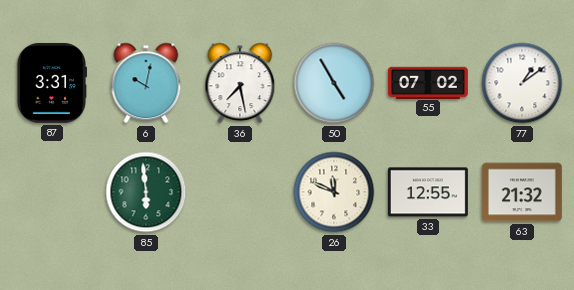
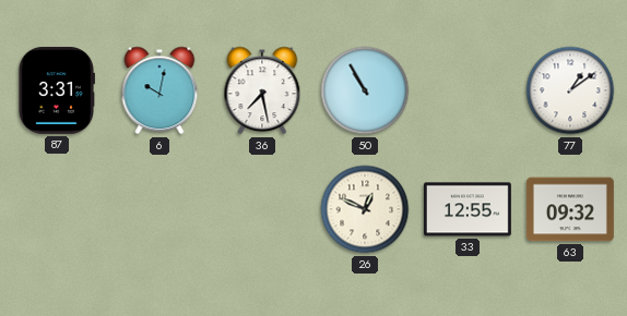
50: 4:55 -> 10:55
55: 07:02 -> none
85: 5:59 -> none
26: 11:49 -> 12:49
63: 21:32 -> 09:32
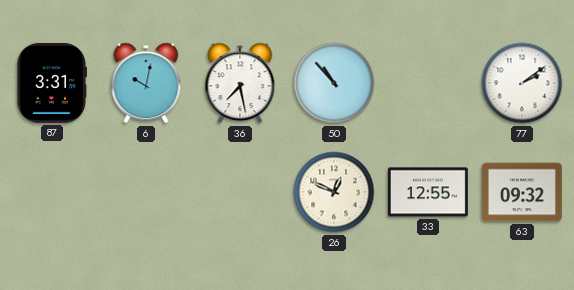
50: 10:55 -> 10:53
77: 1:09 -> 2:09
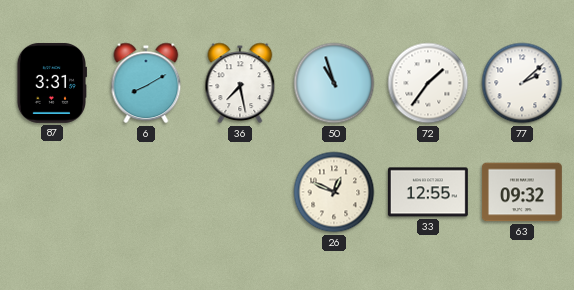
6: 10:02 -> 8:10
50: 10:53 -> 10:57
72: none -> 1:36
77: 2:09 -> 2:08
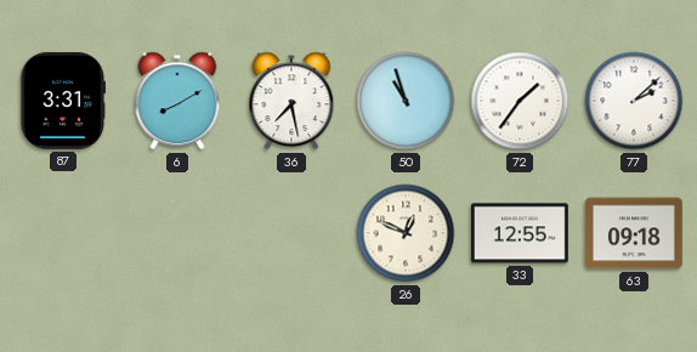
63: 09:32 -> 09:18
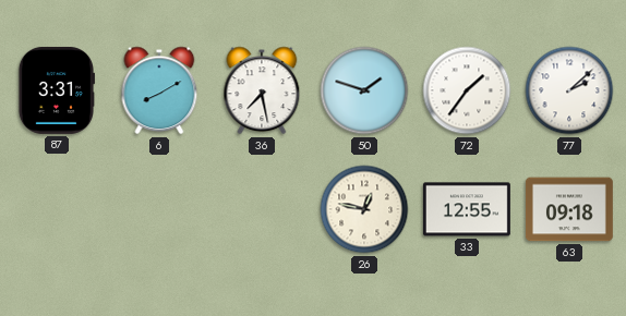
50: 10:57 -> 1:48
26: 12:49 -> 12:47
